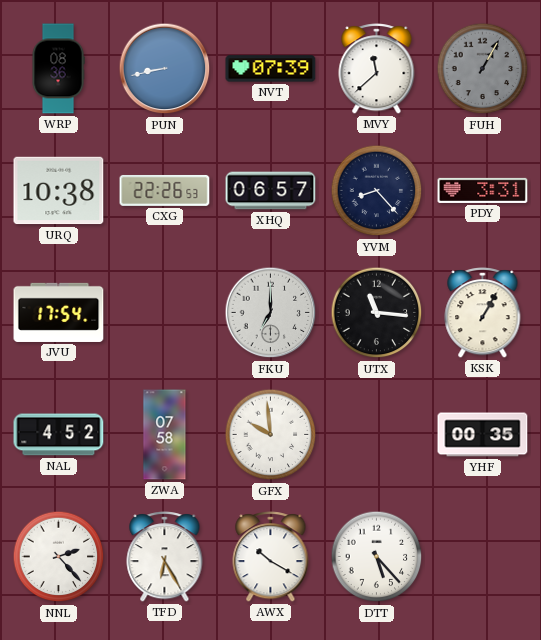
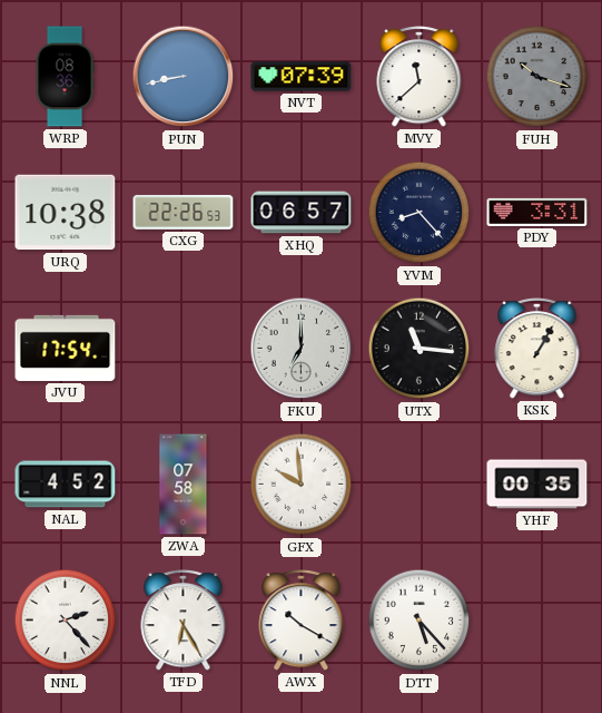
FUH: 1:05 -> 10:18
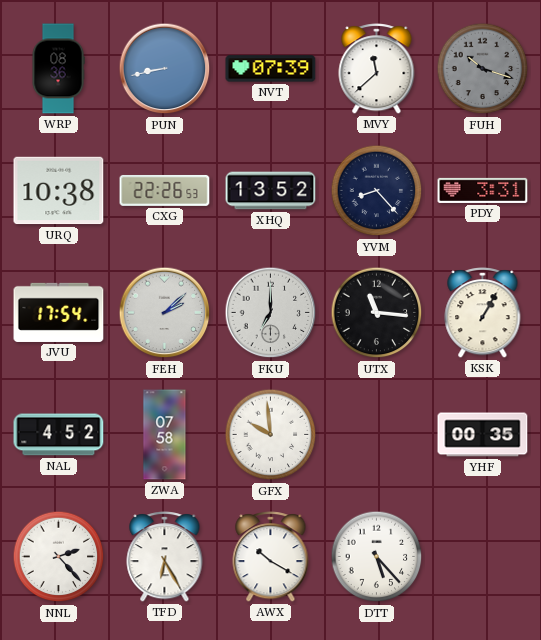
XHQ: 06:57 -> 13:52
FEH: none -> 2:08
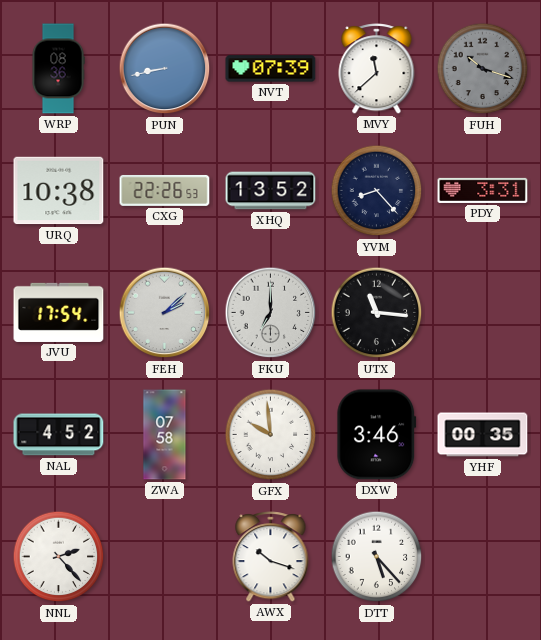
KSK: 1:05 -> none
DXW: none -> 3:46
TFD: 6:25 -> none
AWX: 10:20 -> 10:18
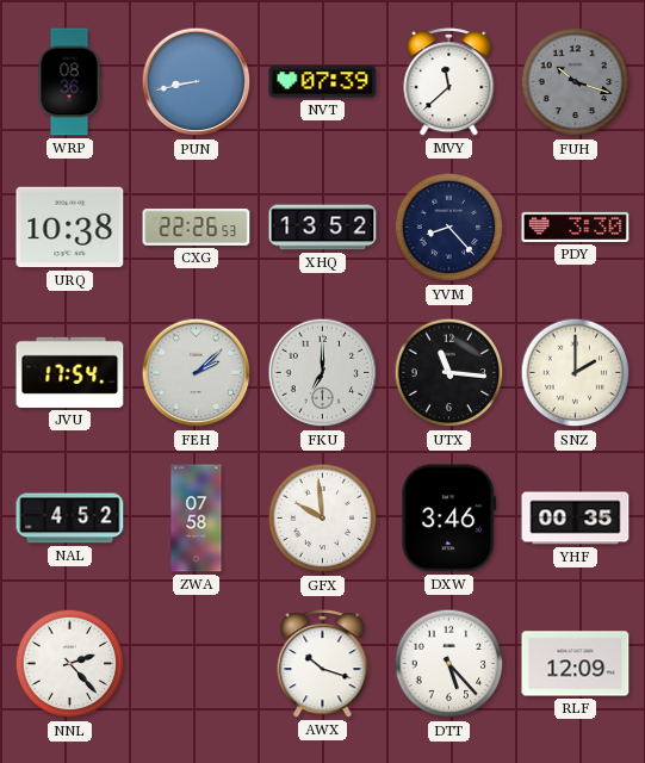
PDY: 3:31 -> 3:30
SNZ: none -> 2:00
RLF: none -> 12:09
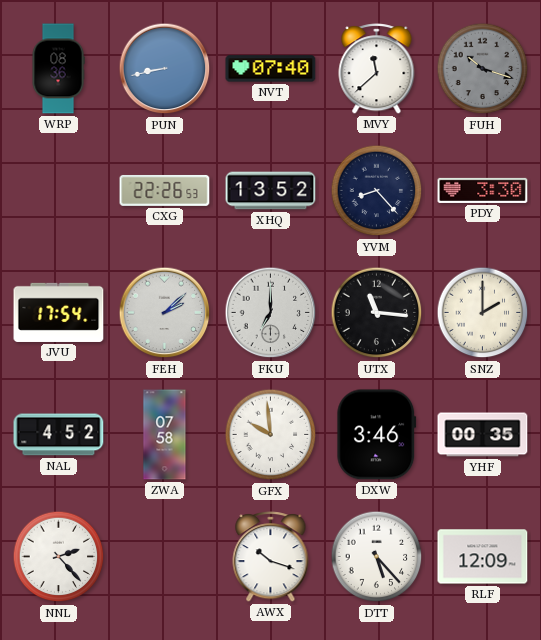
NVT: 07:39 -> 07:40
URQ: 10:38 -> none
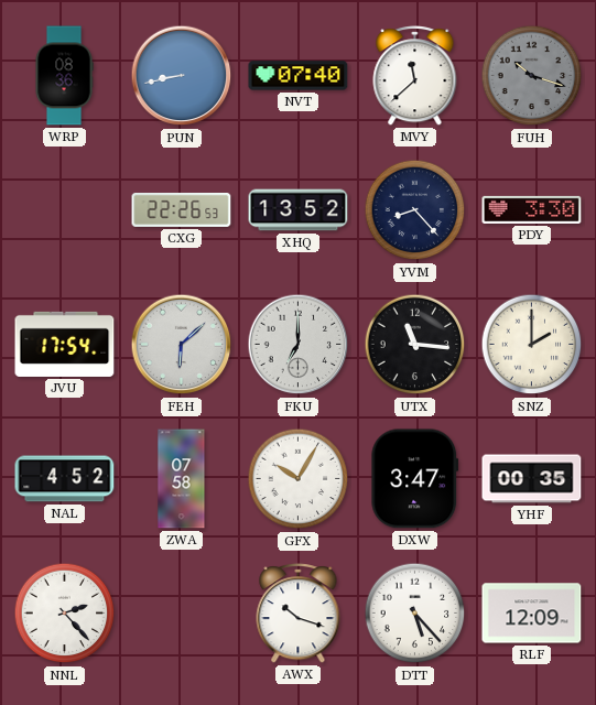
FEH: 2:08 -> 6:08
GFX: 9:59 -> 10:05
DXW: 3:46 -> 3:47
